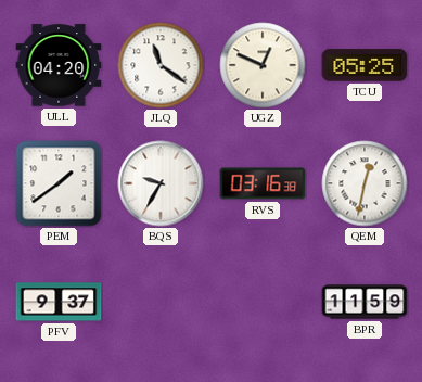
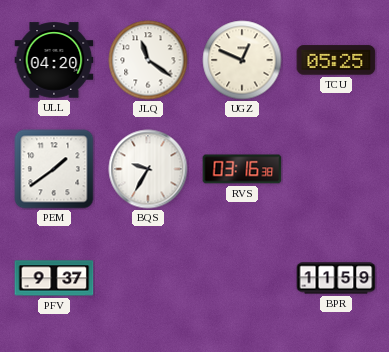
QEM: 12:32 -> none
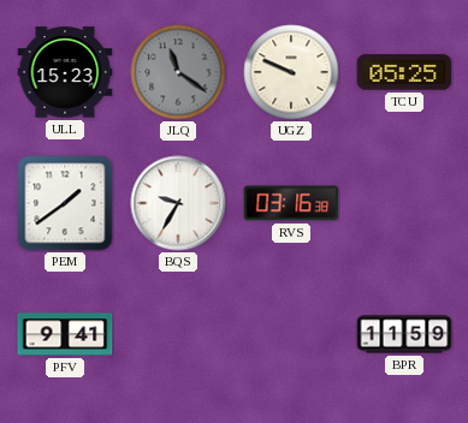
ULL: 04:20 -> 15:23
JLQ dial: white -> grey
UGZ: 12:49 -> 9:49
PFV: 9:37 -> 9:41
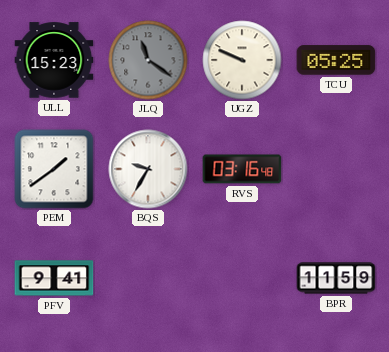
RVS: 03:16:38 -> 03:16:48
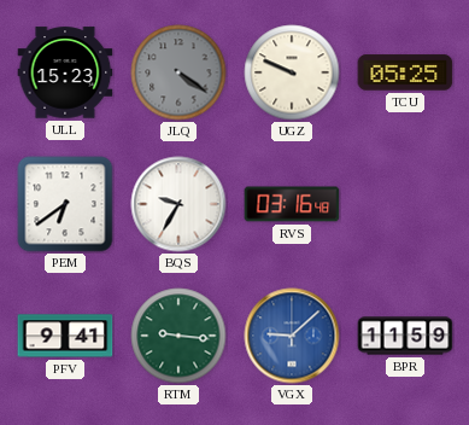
JLQ: 11:21 -> 4:21
PEM: 1:39 -> 6:39
RTM: none -> 9:16
VGX: none -> 9:08
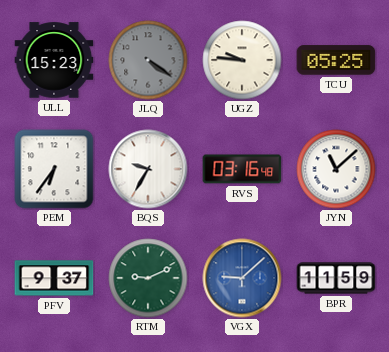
UGZ: 9:49 -> 9:46
PEM: 6:39 -> 6:36
JYN: none -> 11:08
PFV: 9:41 -> 9:37
RTM: 9:16 -> 9:11
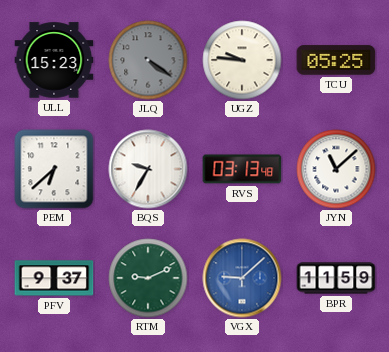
PEM: 6:36 -> 6:38
RVS: 03:16 -> 03:13
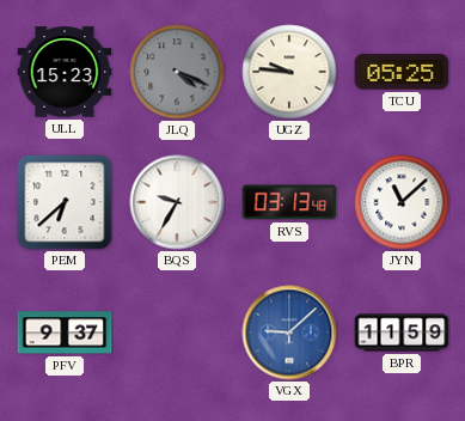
JLQ: 4:21 -> 4:19
RTM: 9:11 -> none
